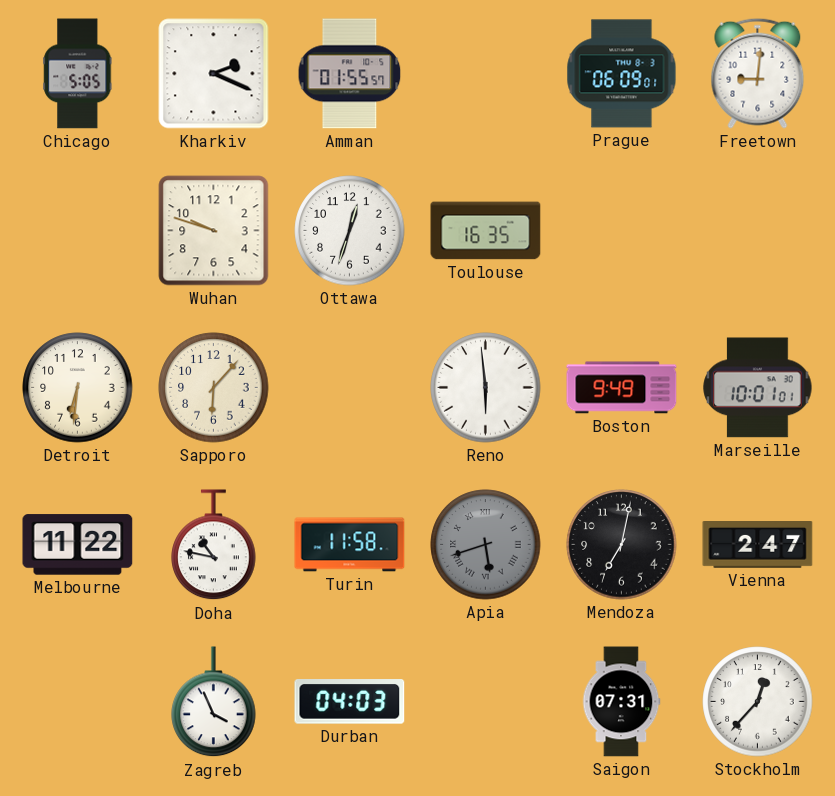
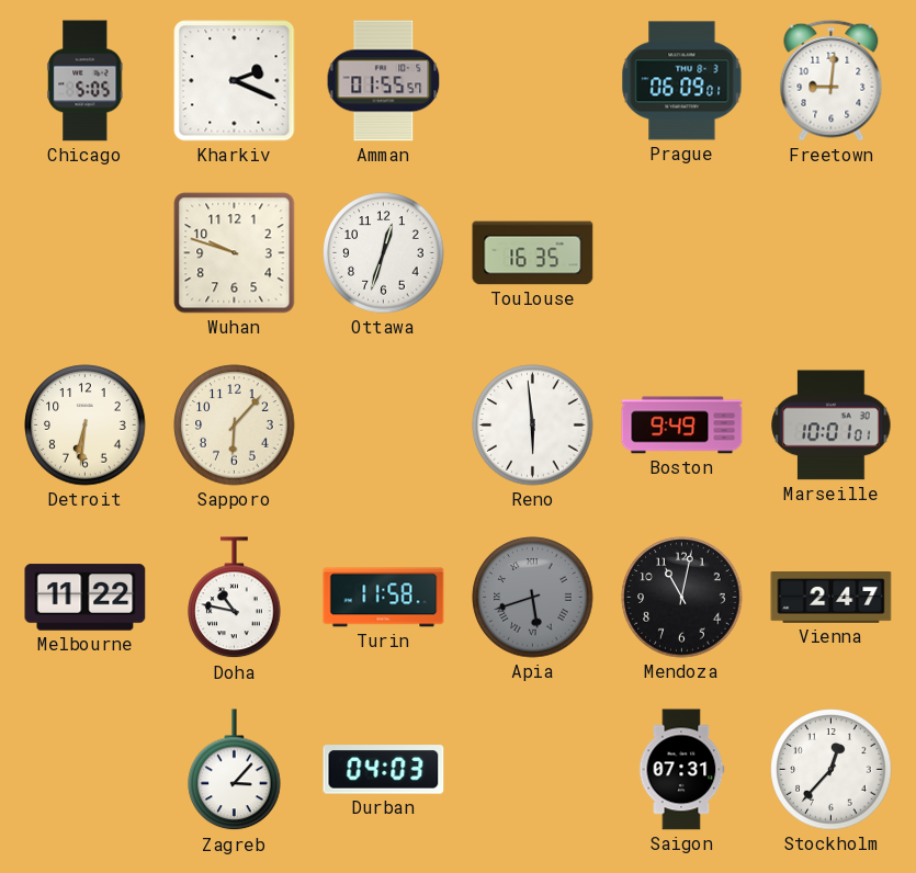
Mendoza: 7:02 -> 11:02
Zagreb: 3:56 -> 3:07
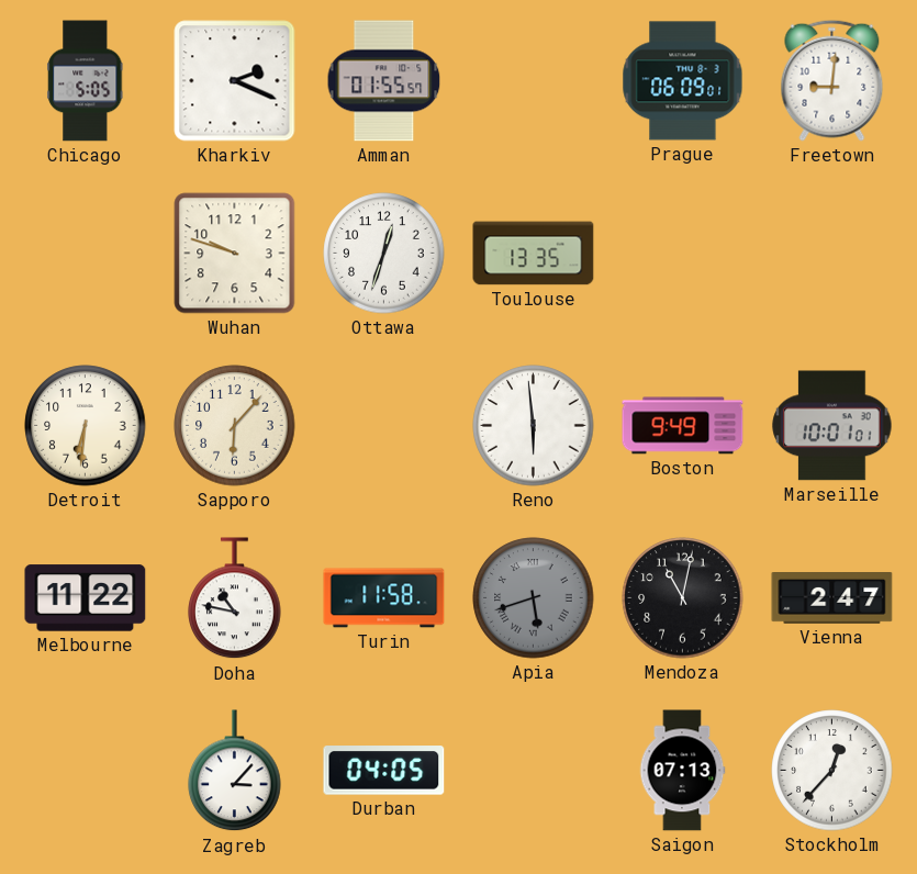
Toulouse: 16:35 -> 13:35
Durban: 04:03 -> 04:05
Saigon: 07:31 -> 07:13
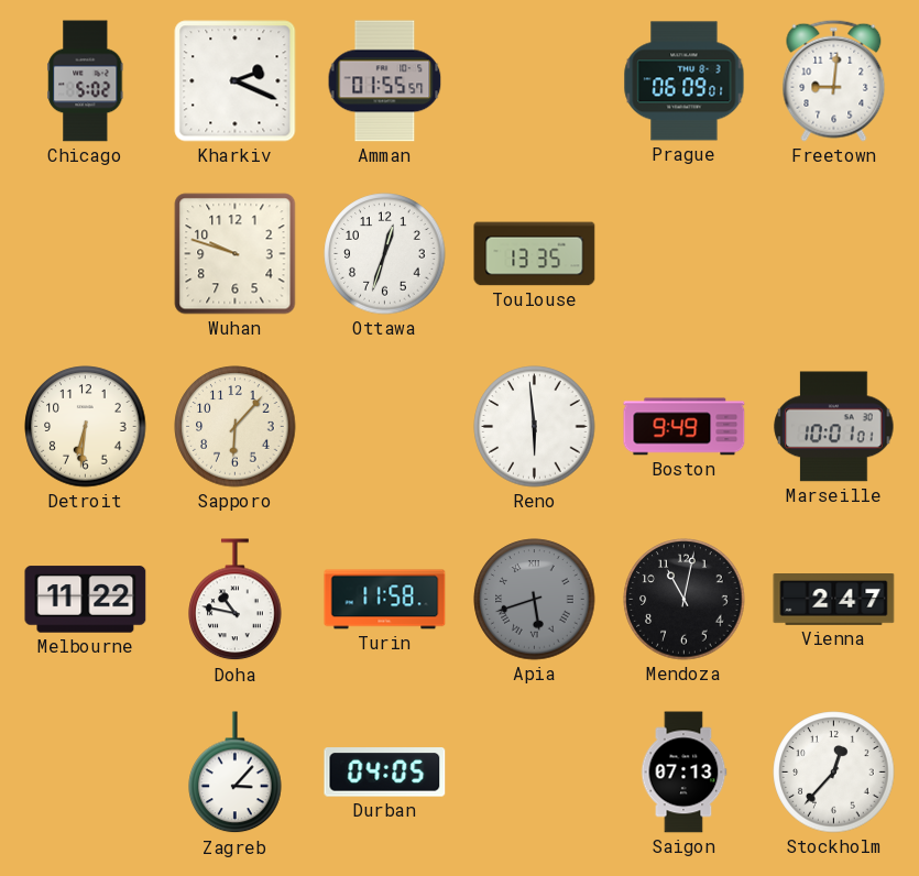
Chicago: 5:05 -> 5:02
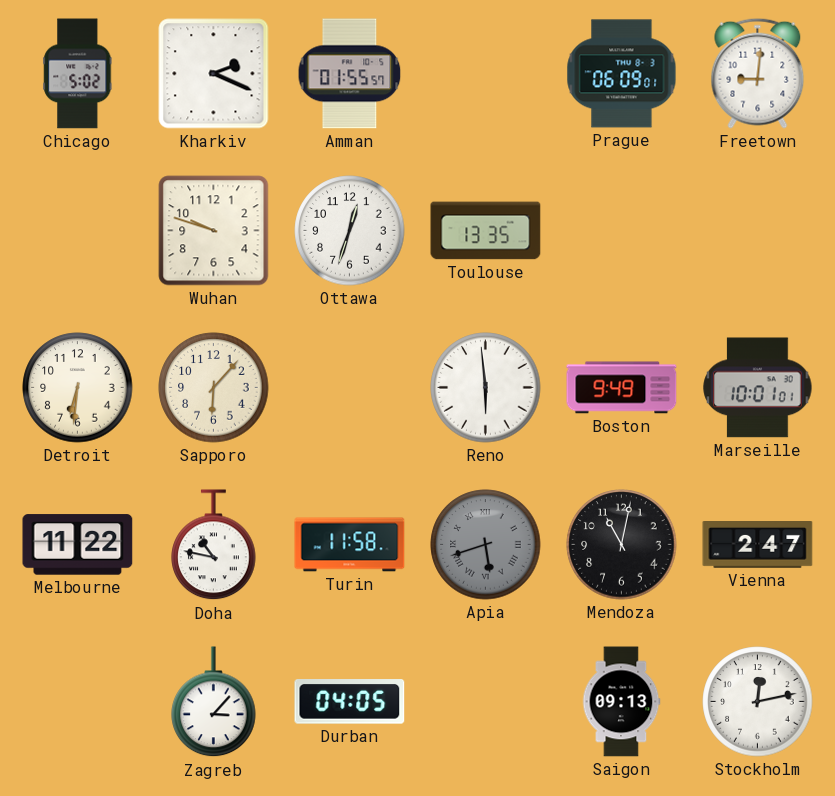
Saigon: 07:13 -> 09:13
Stockholm: 12:37 -> 12:13
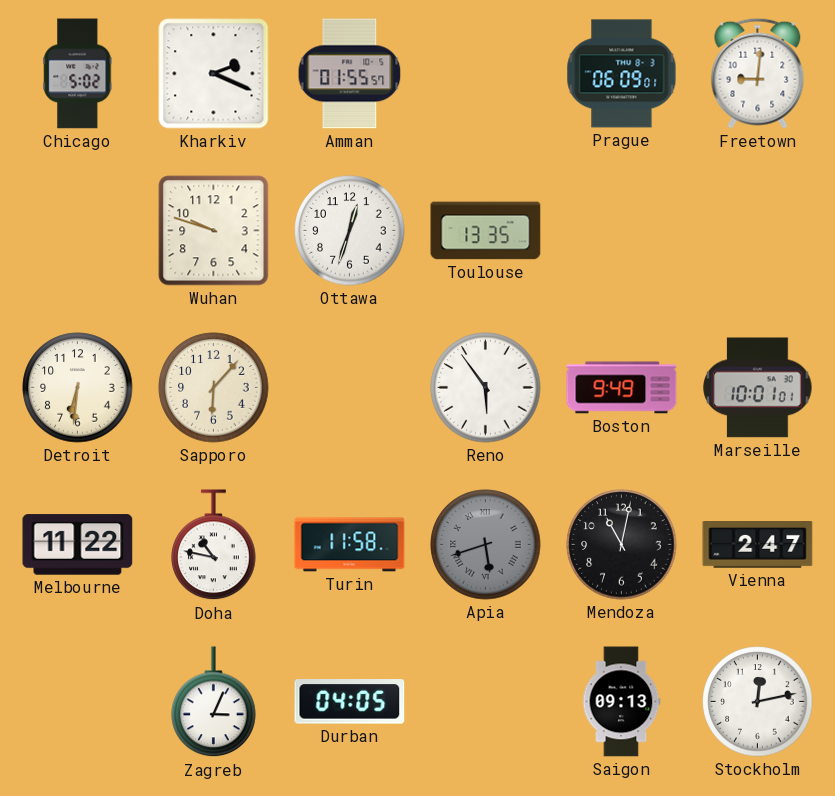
Reno: 5:59 -> 5:54
Zagreb: 3:07 -> 3:04
